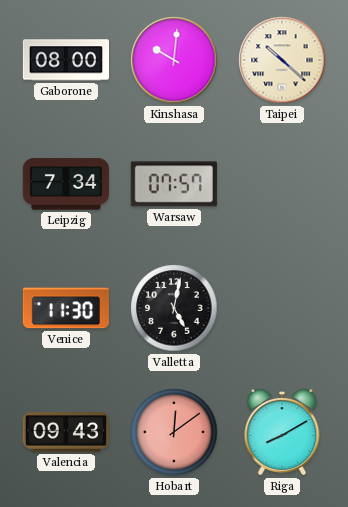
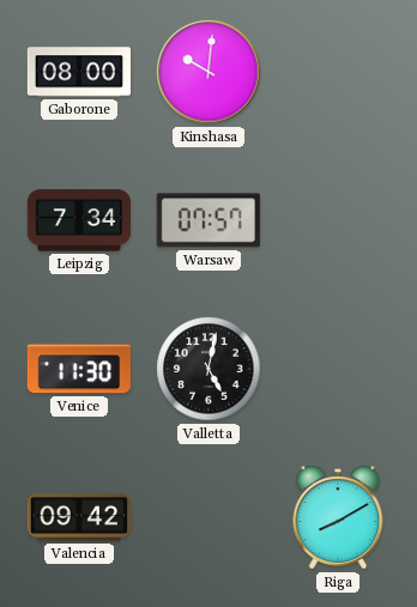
Taipei: 10:22 -> none
Valencia: 09:43 -> 09:42
Hobart: 12:09 -> none
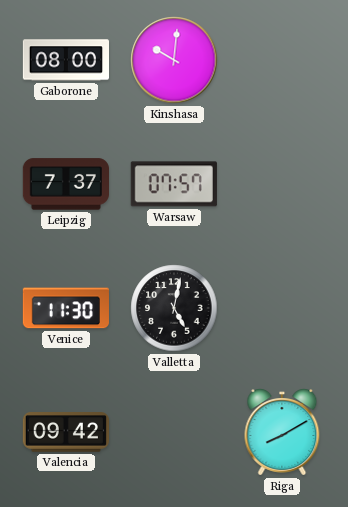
Leipzig: 7:34 -> 7:37
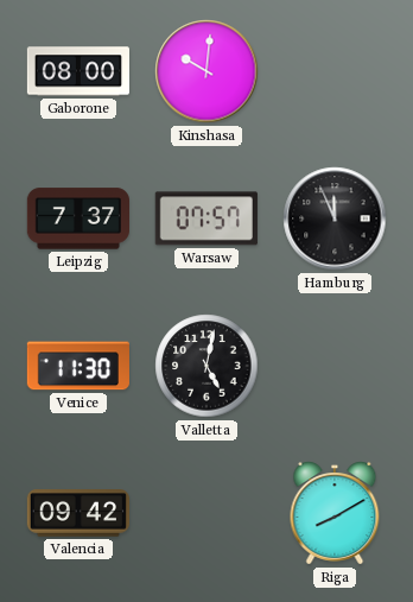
Hamburg: none -> 11:56
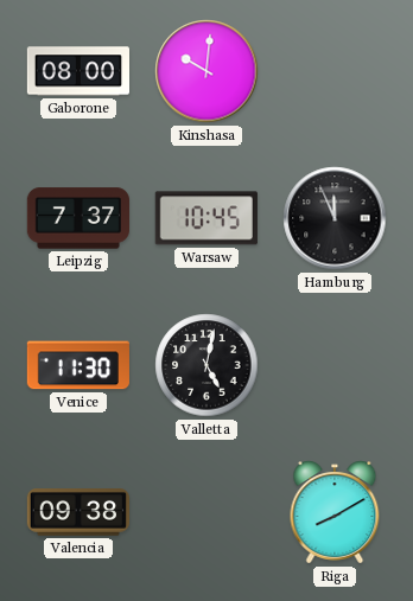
Warsaw: 07:57 -> 10:45
Valencia: 09:42 -> 09:38
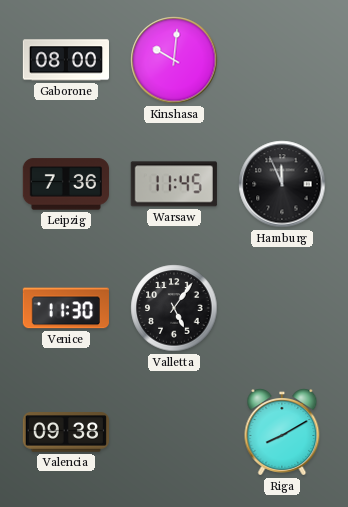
Leipzig: 7:37 -> 7:36
Warsaw: 10:45 -> 11:45
Valletta: 5:02 -> 5:06
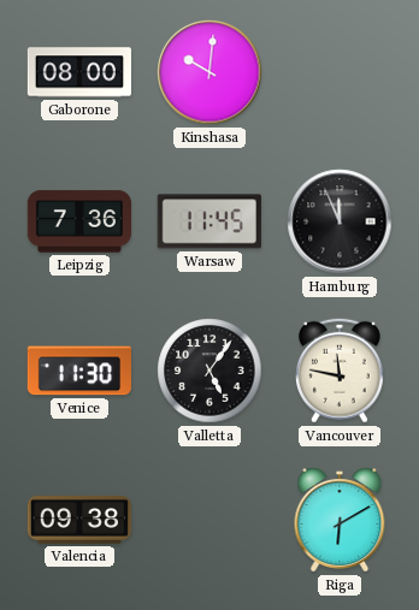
Vancouver: none -> 11:47
Riga: 8:10 -> 6:10
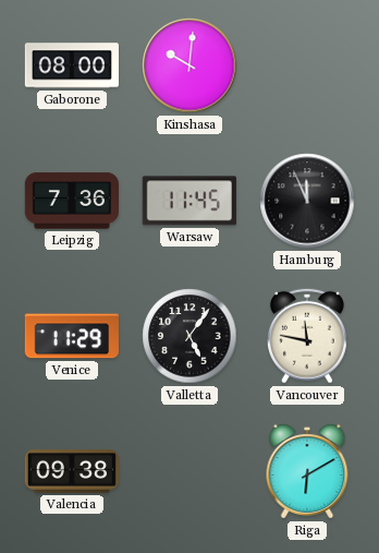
Venice: 11:30 -> 11:29
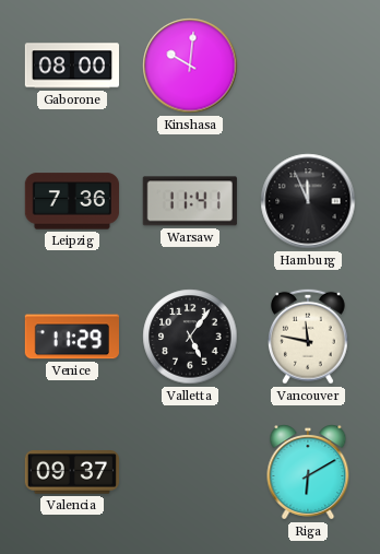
Warsaw: 11:45 -> 11:41
Valencia: 09:38 -> 09:37
